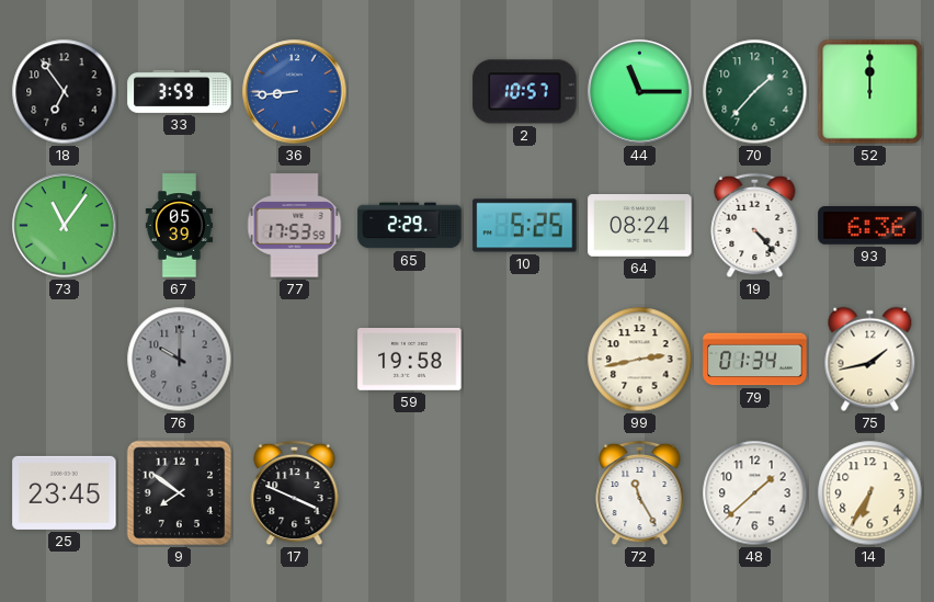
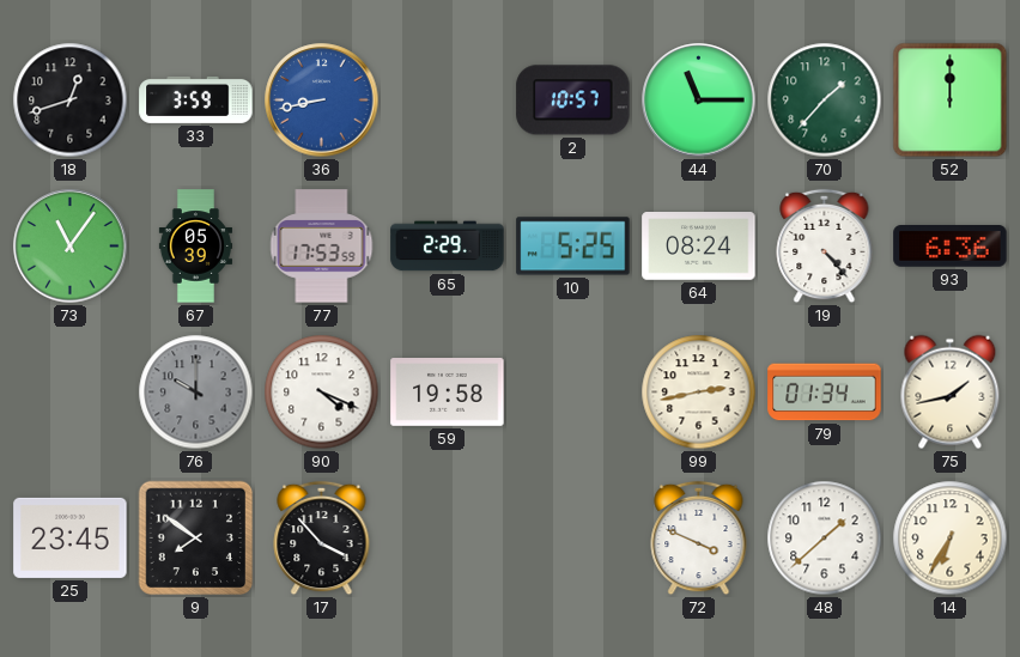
18: 6:54 -> 12:42
36: 8:44 -> 8:43
90: none -> 4:19
17: 3:49 -> 3:53
72: 11:25 -> 3:49
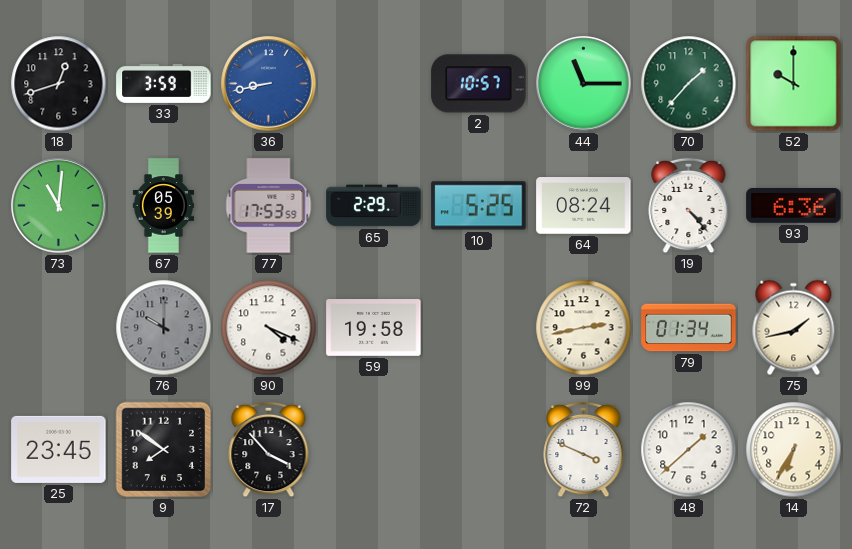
52: 12:00 -> 10:00
73: 11:06 -> 11:01
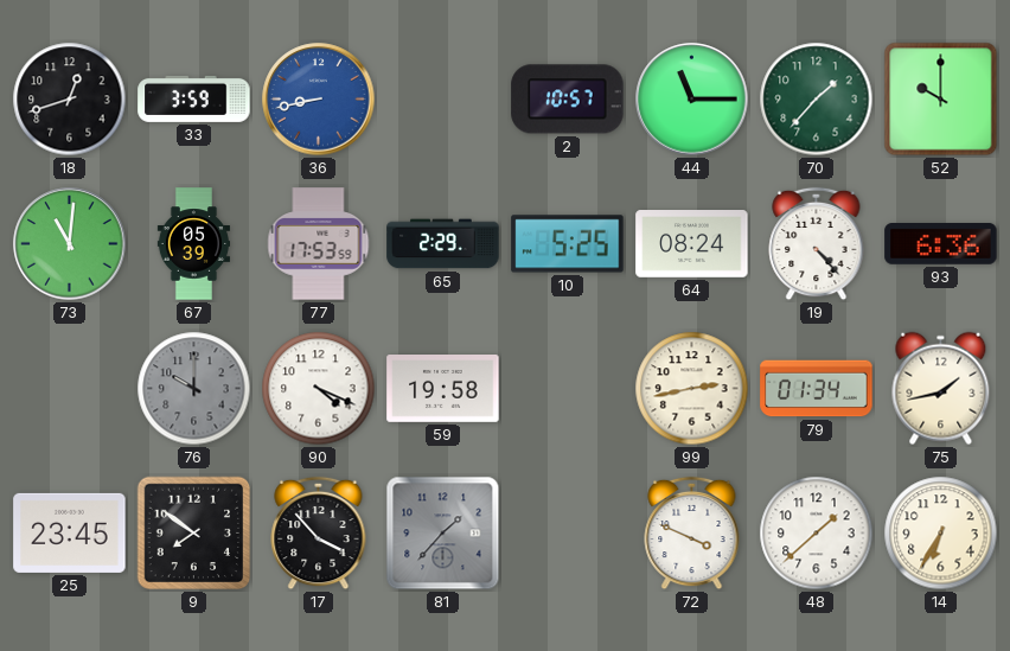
81: none -> 1:37
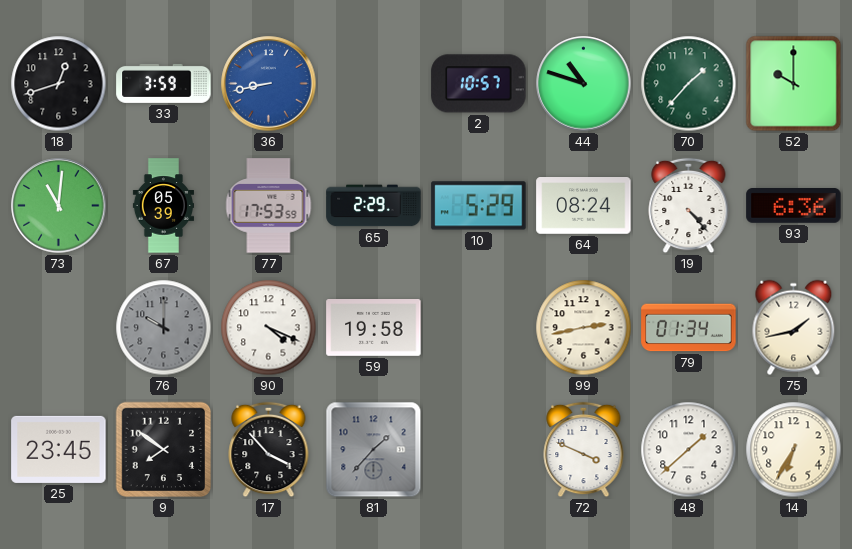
44: 11:15 -> 10:48
10: 5:25 -> 5:29
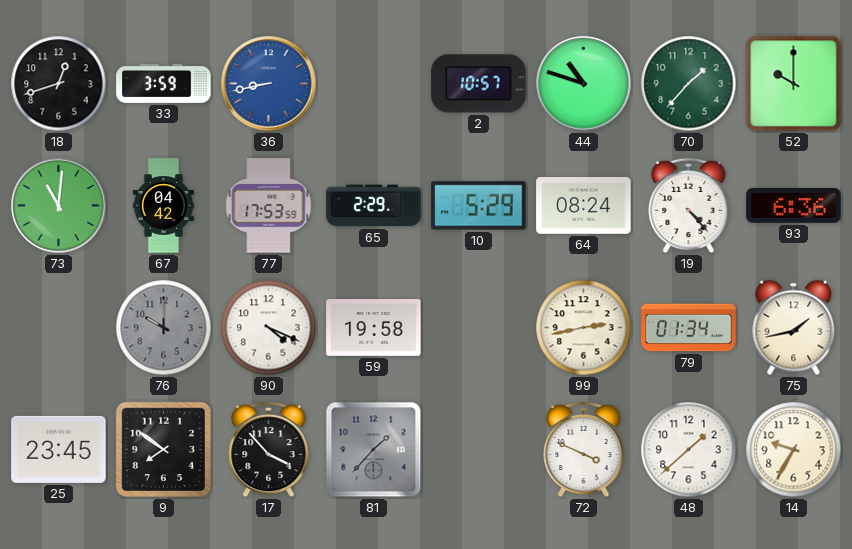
67: 05:39 -> 04:42
14: 6:35 -> 9:35
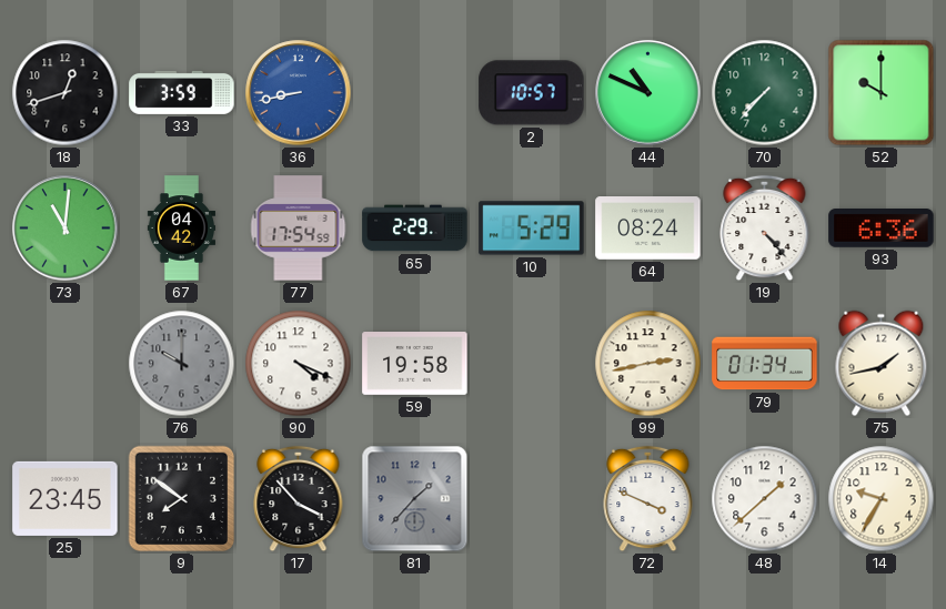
44: 10:48 -> 10:49
70: 1:37 -> 7:37
77: 17:53 -> 17:54
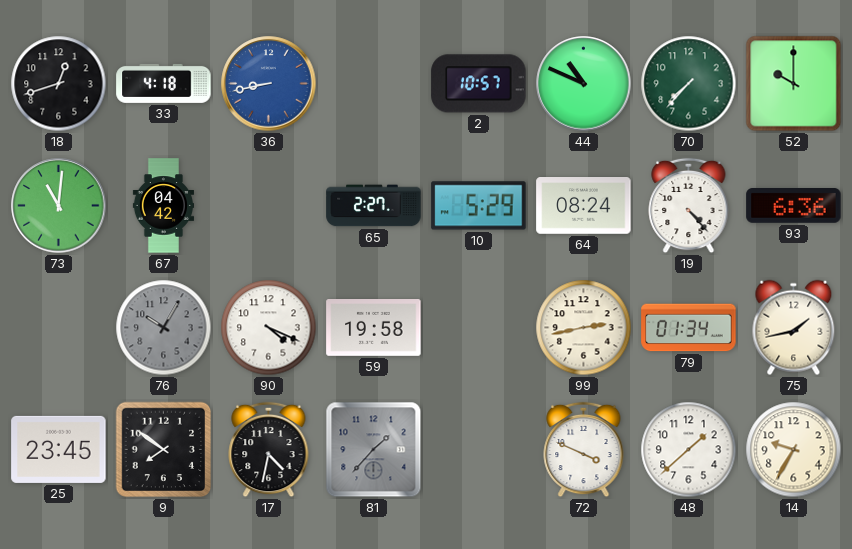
33: 3:59 -> 4:18
77: 17:54 -> none
65: 2:29 -> 2:27
76: 10:00 -> 10:05
17: 3:53 -> 4:32
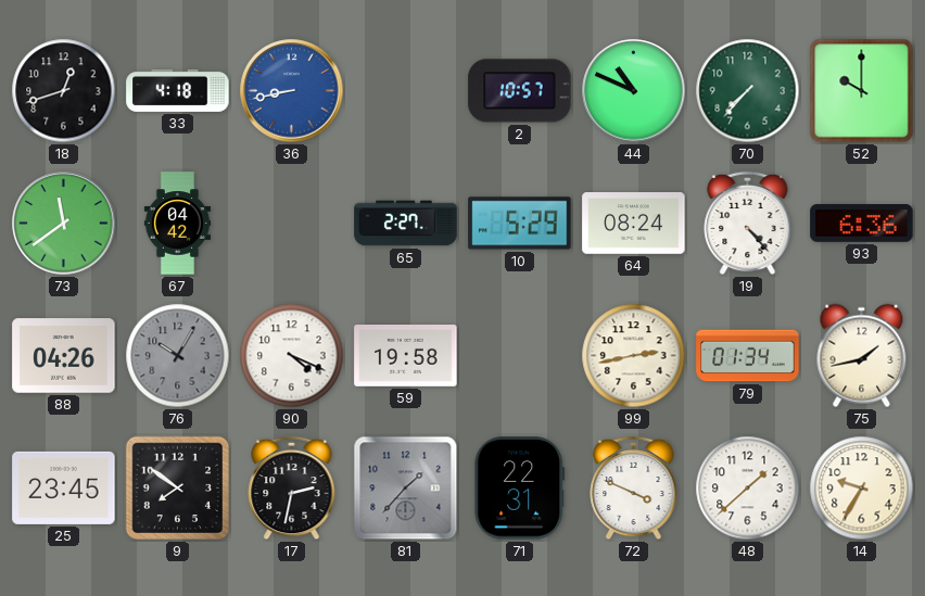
73: 11:01 -> 11:39
88: none -> 04:26
17: 4:32 -> 2:32
71: none -> 22:31
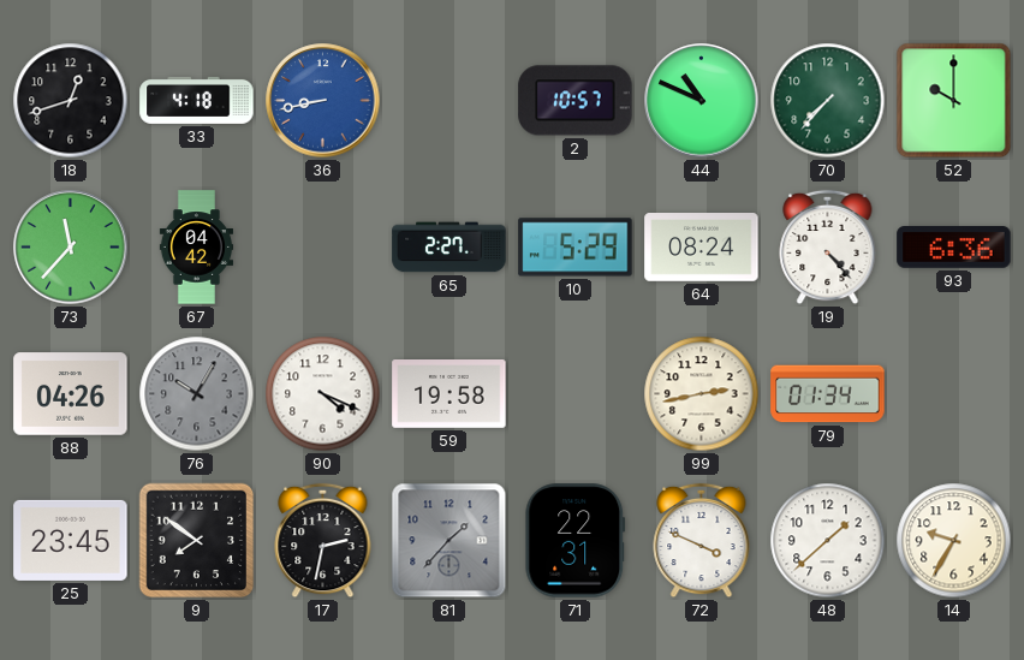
73: 11:39 -> 11:37
75: 1:43 -> none
